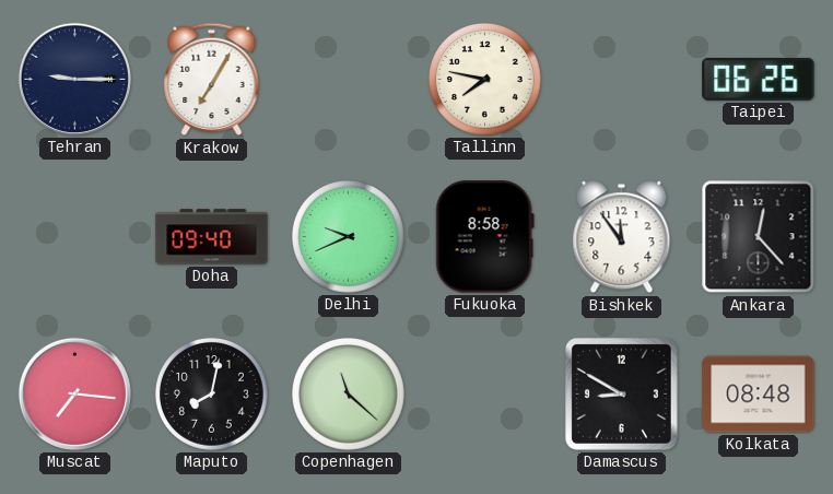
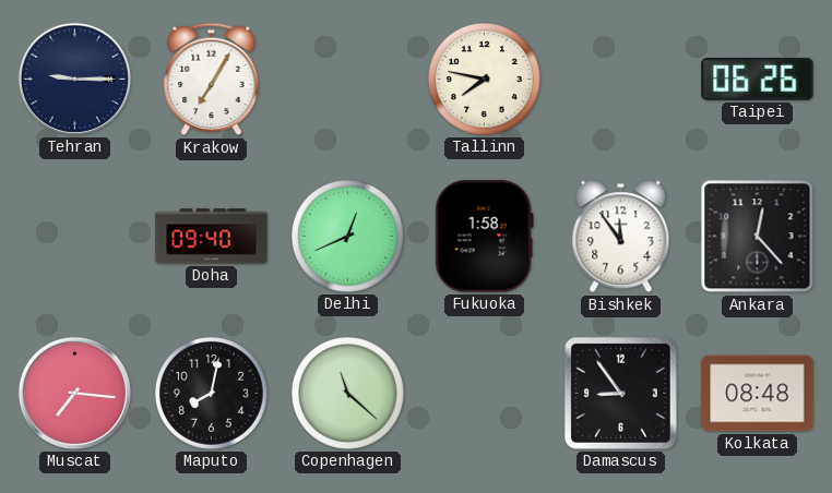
Delhi: 9:41 -> 12:41
Fukuoka: 8:58 -> 1:58
Damascus: 8:50 -> 8:54
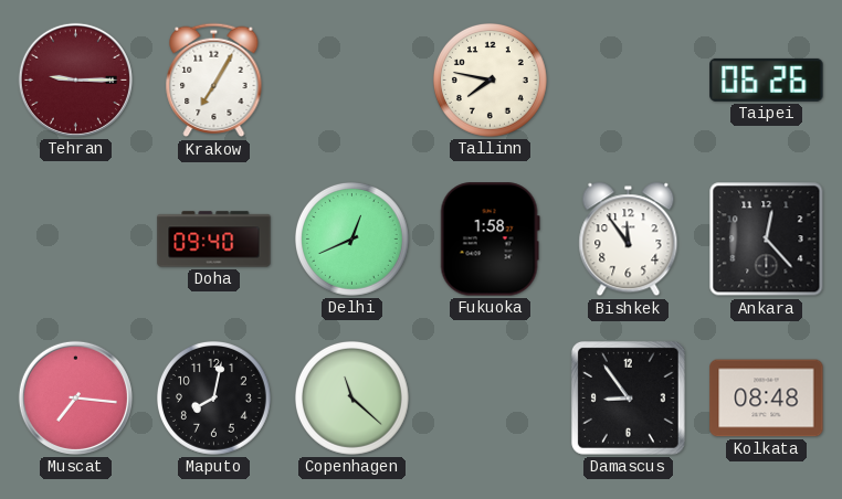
Tehran dial: navy -> burgundy
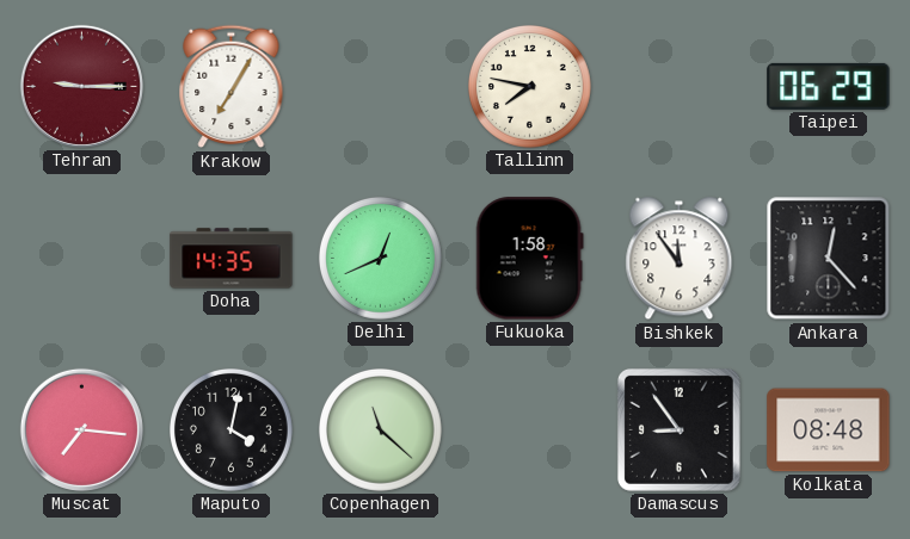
Taipei: 06:26 -> 06:29
Doha: 09:40 -> 14:35
Maputo: 8:02 -> 4:02
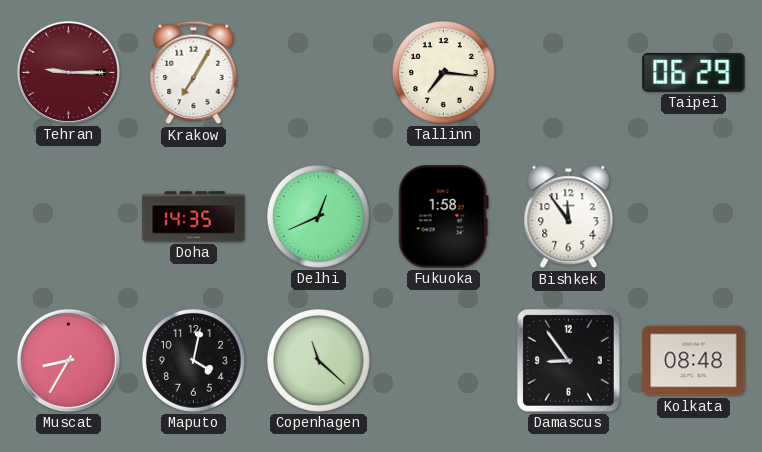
Tallinn: 7:47 -> 7:16
Ankara: 12:23 -> none
Muscat: 7:16 -> 8:35
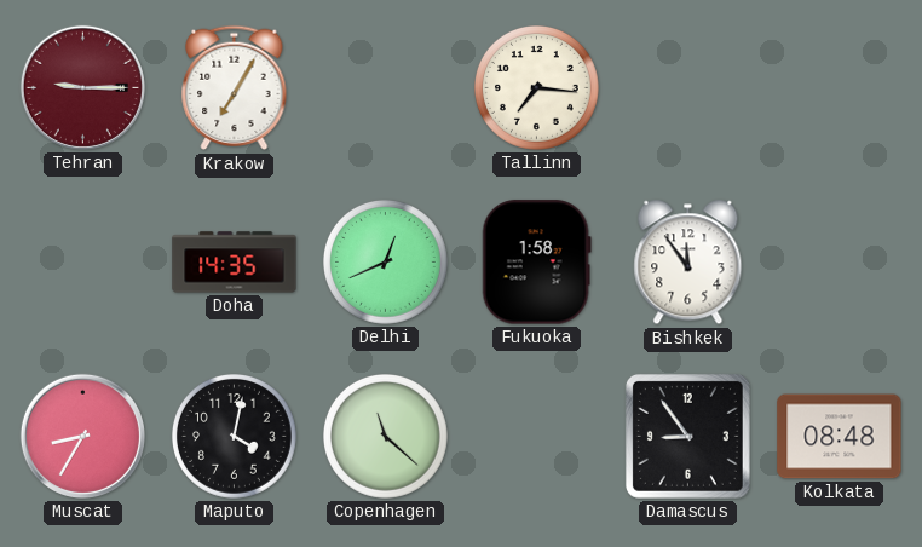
Taipei: 06:29 -> none
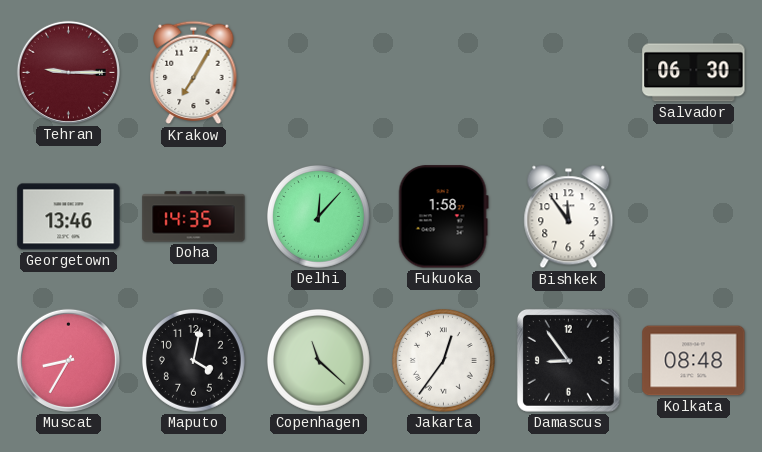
Tallinn: 7:16 -> none
Salvador: none -> 06:30
Georgetown: none -> 13:46
Delhi: 12:41 -> 12:07
Jakarta: none -> 12:36
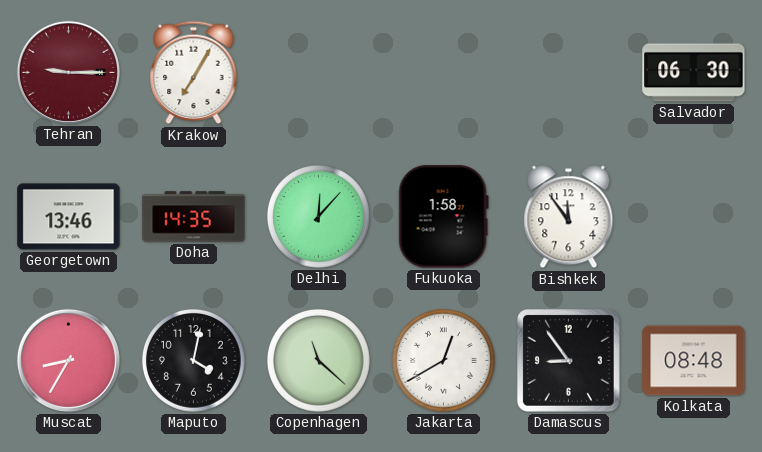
Jakarta: 12:36 -> 12:40
